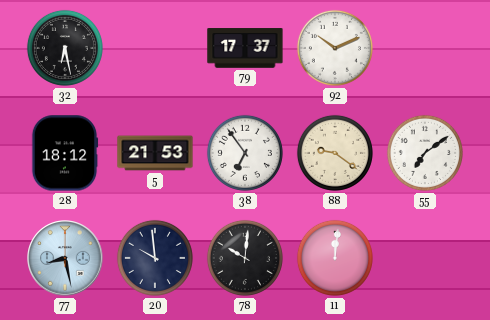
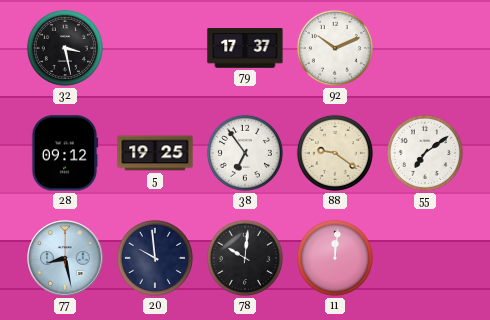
32: 6:28 -> 3:28
28: 18:12 -> 09:12
5: 21:53 -> 19:25
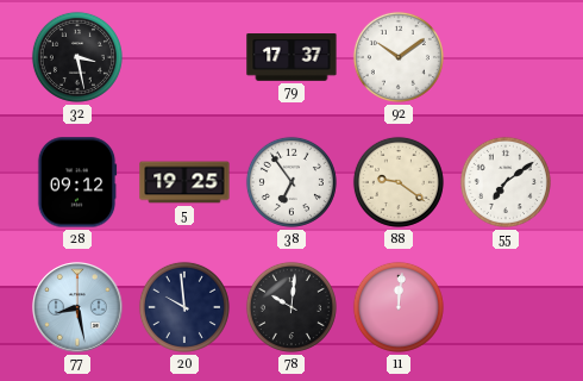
92: 10:11 -> 10:09
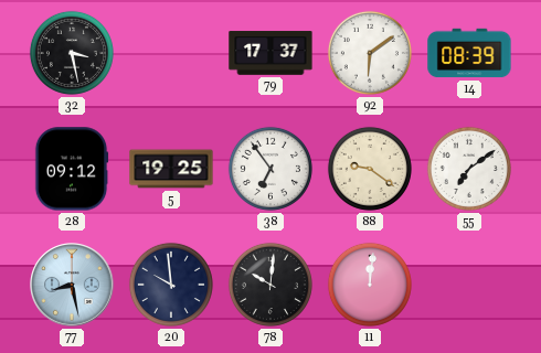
92: 10:09 -> 6:09
14: none -> 08:39
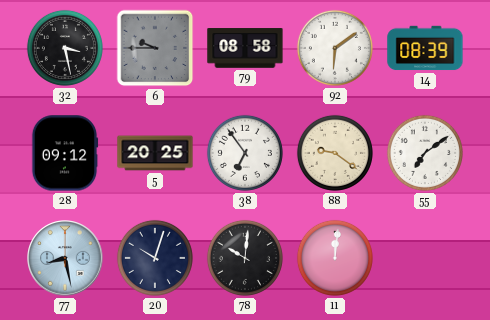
6: none -> 9:45
79: 17:37 -> 08:58
5: 19:25 -> 20:25
20: 9:59 -> 10:03
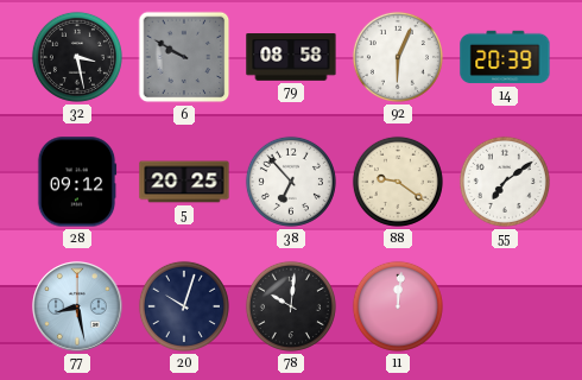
6: 9:45 -> 9:50
92: 6:09 -> 6:04
14: 08:39 -> 20:39
38: 6:54 -> 6:53
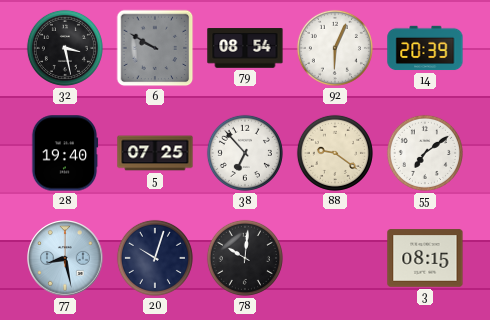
79: 08:58 -> 08:54
28: 09:12 -> 19:40
5: 20:25 -> 07:25
11: 12:01 -> none
3: none -> 08:15
